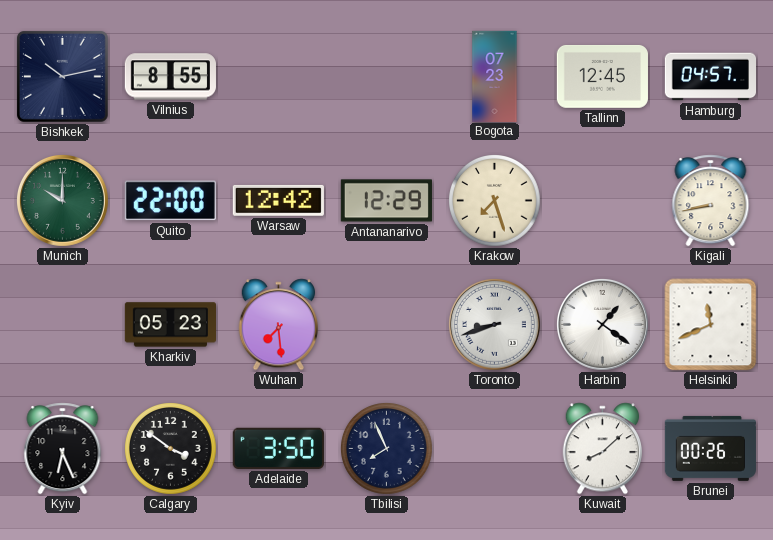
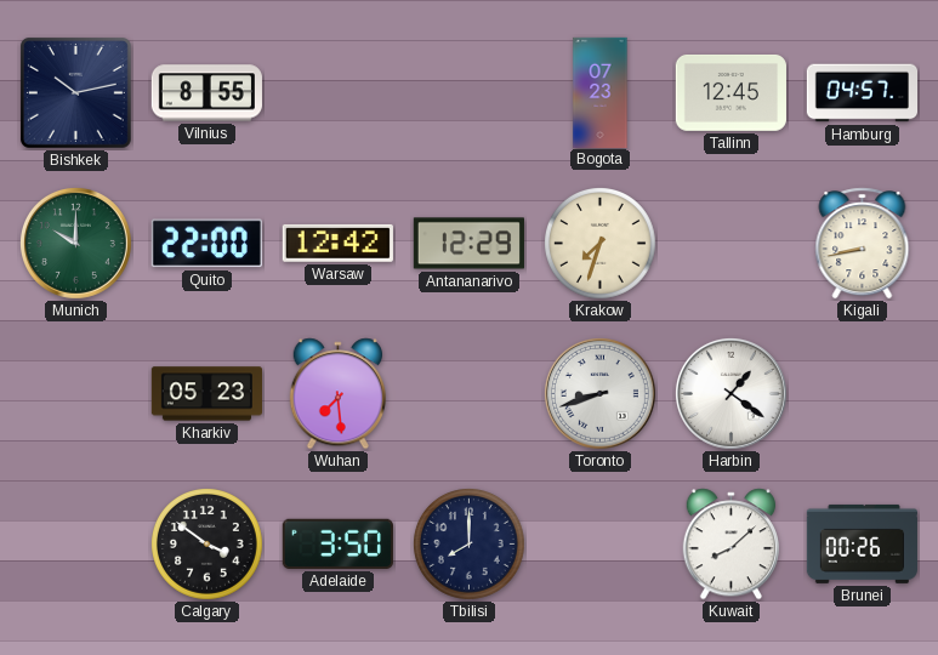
Krakow: 7:27 -> 7:33
Helsinki: 11:41 -> none
Kyiv: 6:26 -> none
Tbilisi: 7:56 -> 8:00
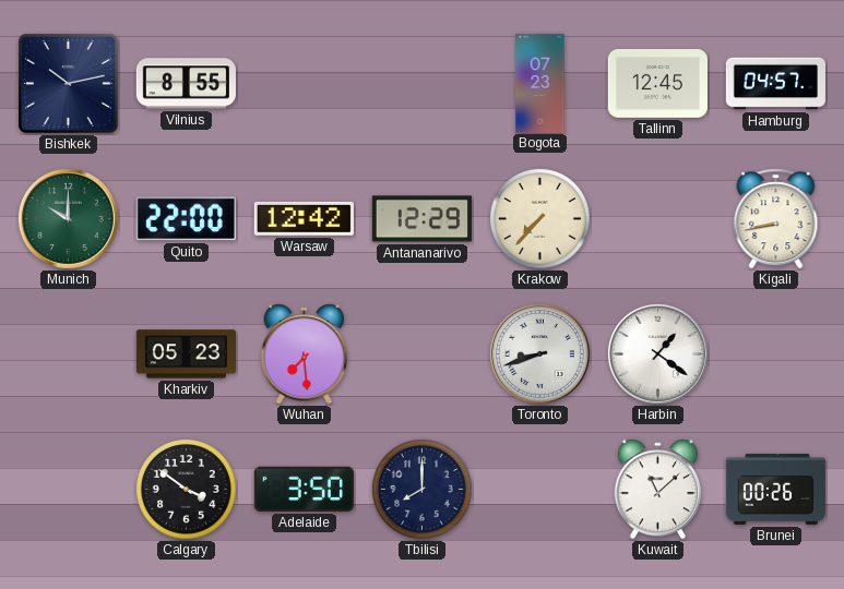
Krakow: 7:33 -> 7:37
Kuwait: 8:08 -> 11:08
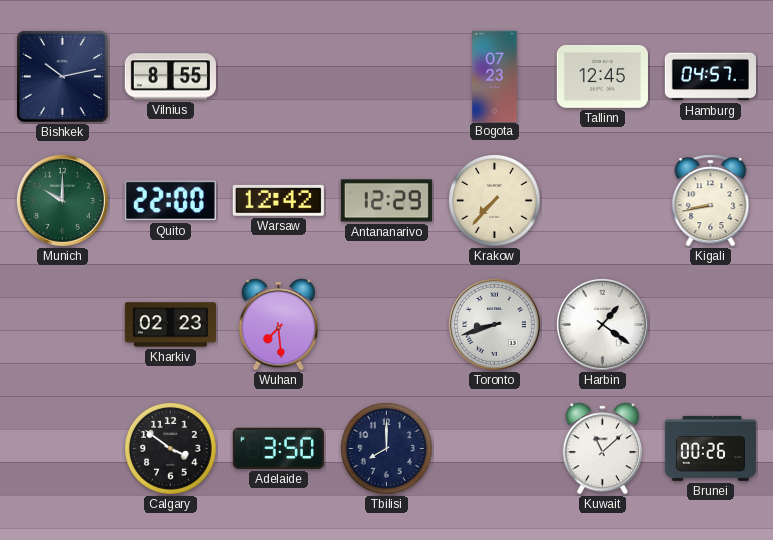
Kharkiv: 05:23 -> 02:23
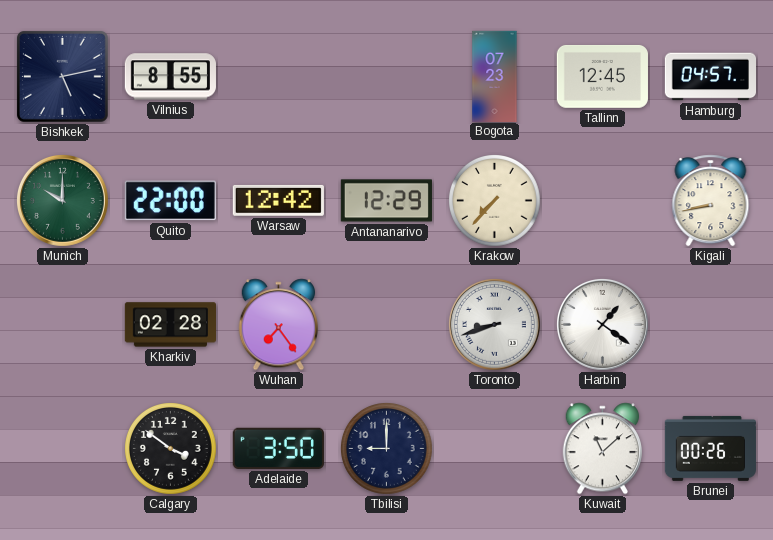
Bishkek: 10:13 -> 5:13
Kharkiv: 02:23 -> 02:28
Wuhan: 7:29 -> 7:24
Tbilisi: 8:00 -> 9:00
